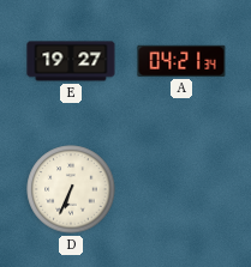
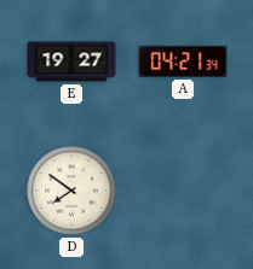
D: 6:34 -> 7:51
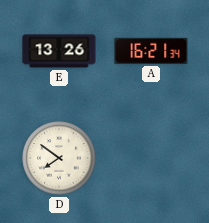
E: 19:27 -> 13:26
A: 04:21 -> 16:21
